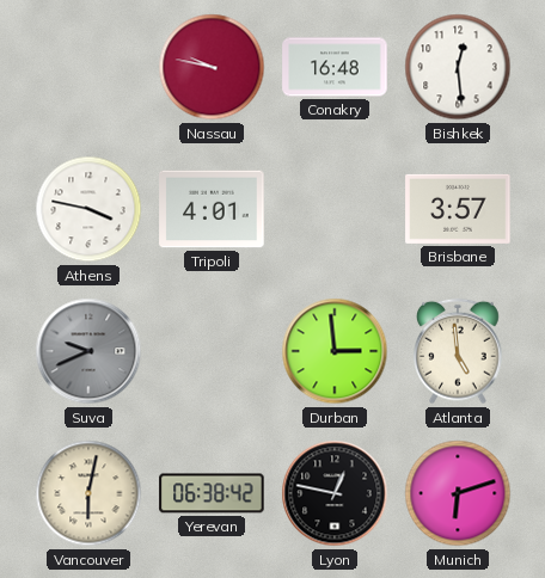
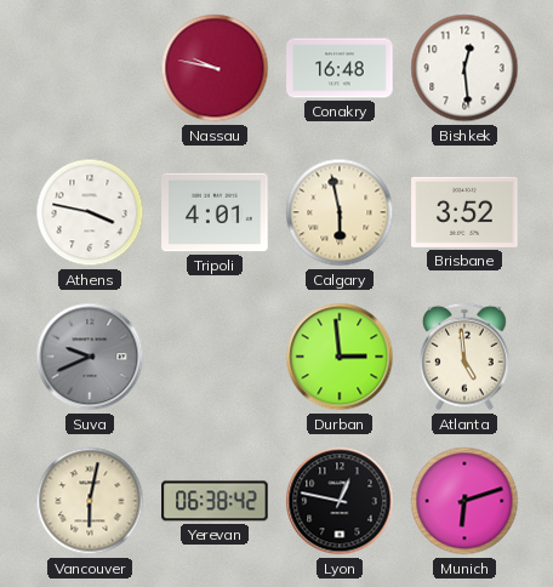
Calgary: none -> 5:58
Brisbane: 3:57 -> 3:52
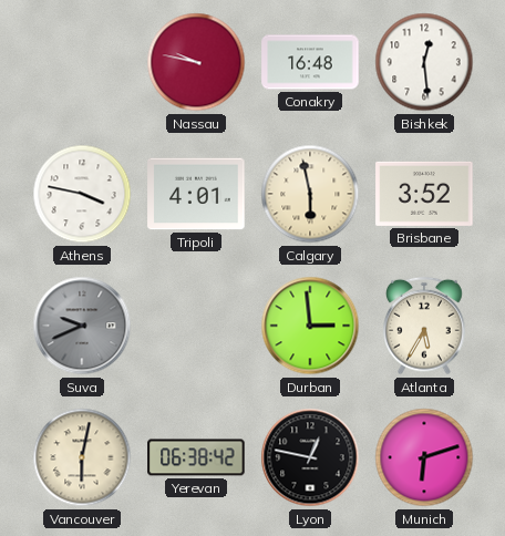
Atlanta: 4:59 -> 5:35
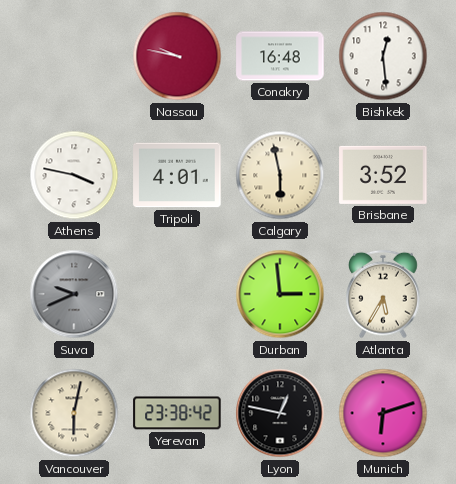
Yerevan: 06:38 -> 23:38
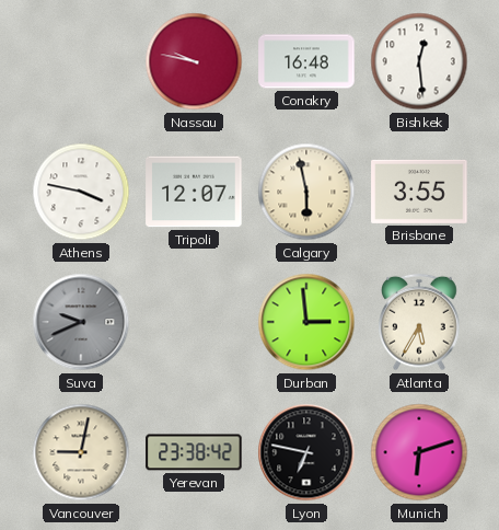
Tripoli: 4:01 -> 12:07
Brisbane: 3:52 -> 3:55
Vancouver: 6:02 -> 9:02
Lyon: 12:47 -> 6:47
